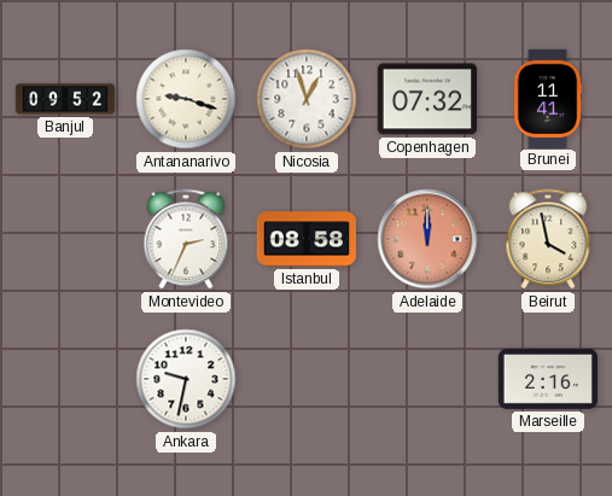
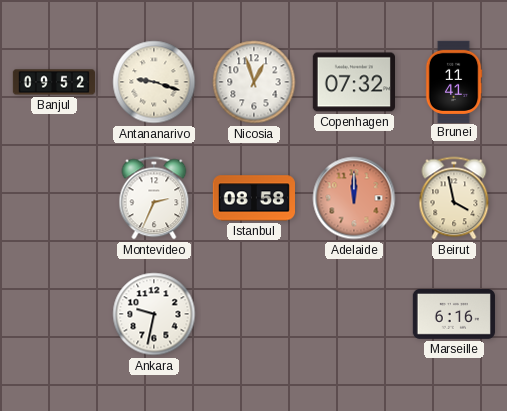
Marseille: 2:16 -> 6:16
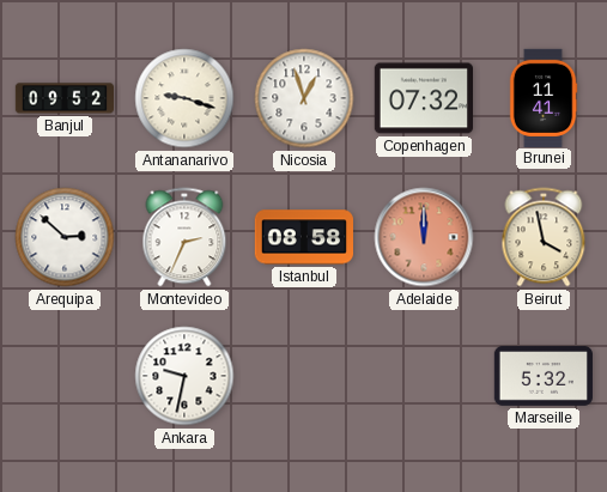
Arequipa: none -> 2:52
Marseille: 6:16 -> 5:32
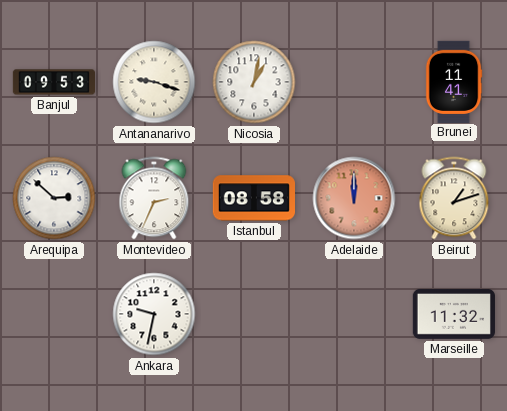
Banjul: 09:52 -> 09:53
Nicosia: 12:57 -> 1:02
Copenhagen: 07:32 -> none
Beirut: 3:58 -> 1:12
Marseille: 5:32 -> 11:32
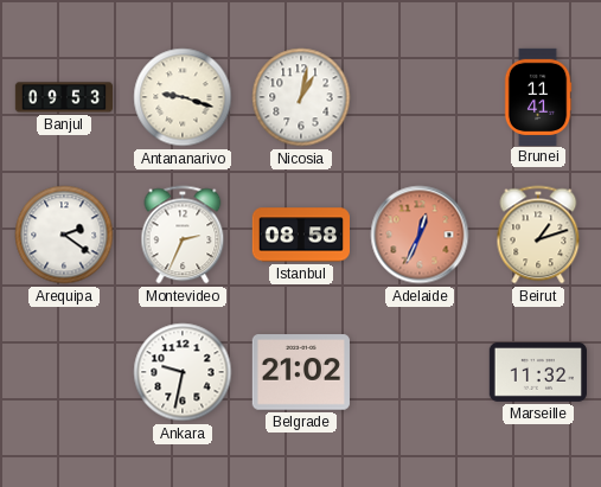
Arequipa: 2:52 -> 2:21
Adelaide: 12:00 -> 12:34
Belgrade: none -> 21:02
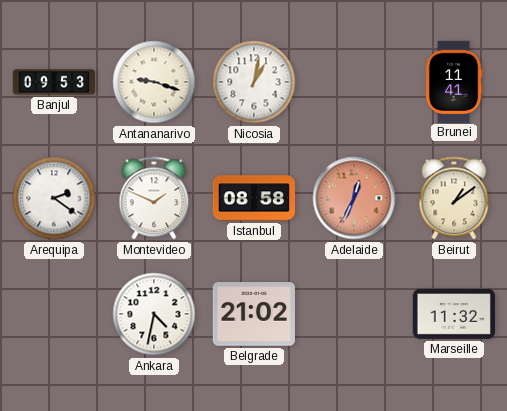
Montevideo: 2:34 -> 1:49
Beirut: 1:12 -> 1:09
Ankara: 9:32 -> 4:32
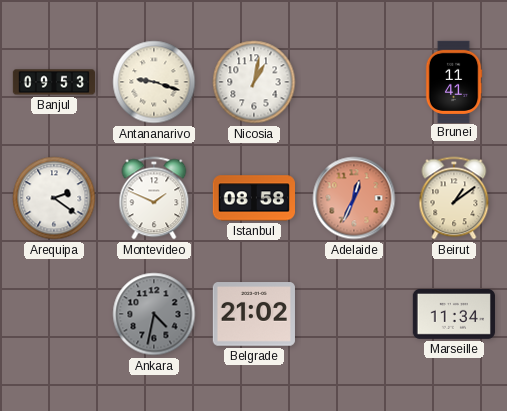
Ankara dial: white -> grey
Marseille: 11:32 -> 11:34
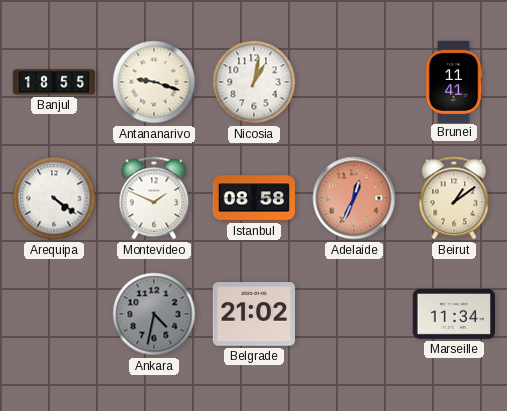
Banjul: 09:53 -> 18:55
Arequipa: 2:21 -> 4:21
